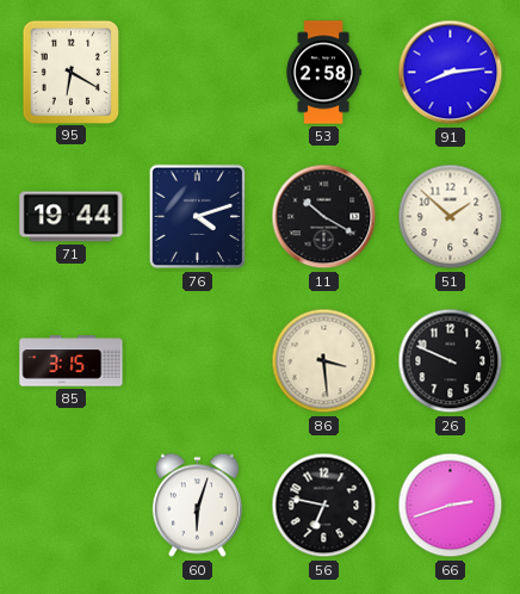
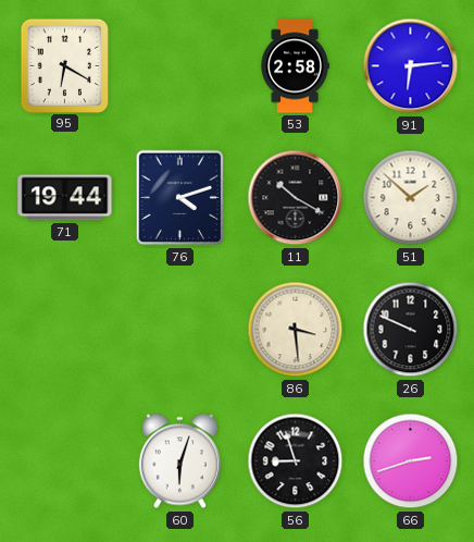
91: 8:14 -> 6:14
85: 3:15 -> none
56: 6:47 -> 8:57
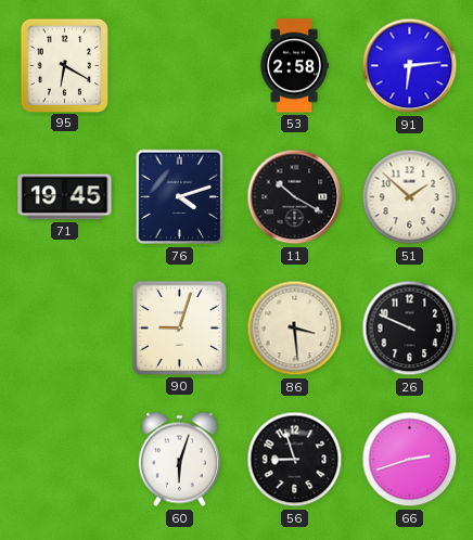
71: 19:44 -> 19:45
90: none -> 9:03
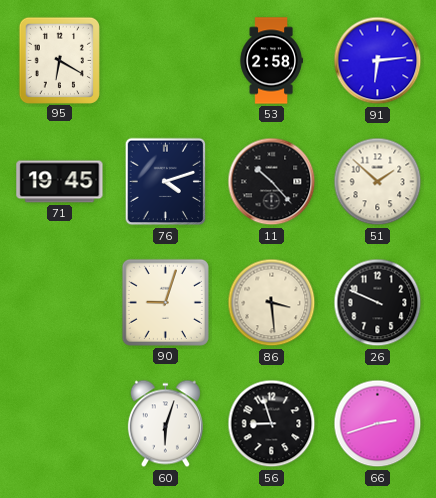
11: 10:20 -> 10:23
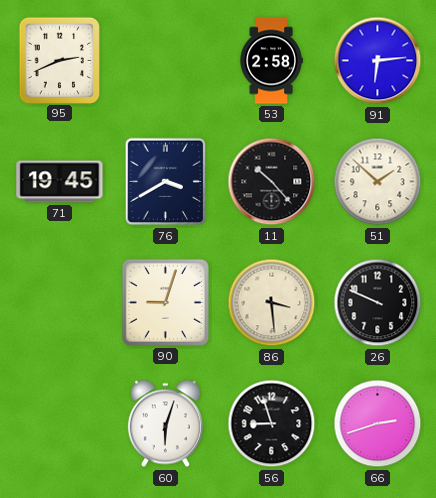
95: 6:20 -> 2:41
76: 4:12 -> 3:40
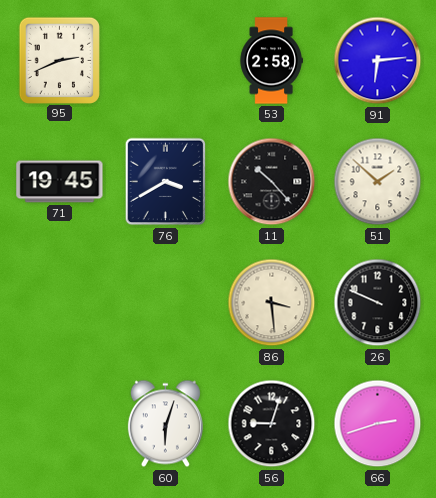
90: 9:03 -> none
56: 8:57 -> 9:03
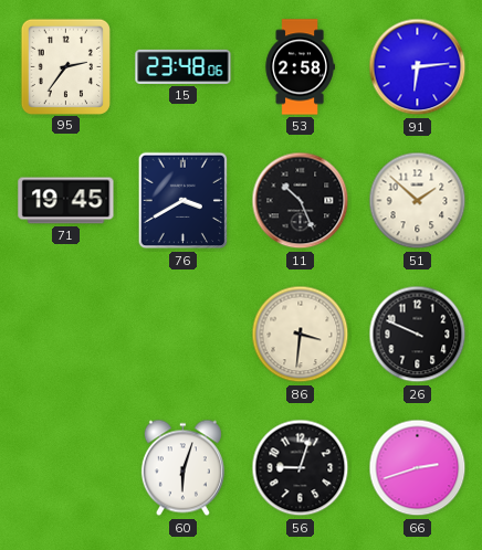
95: 2:41 -> 2:36
15: none -> 23:48
11: 10:23 -> 10:26
86: 3:29 -> 3:31
